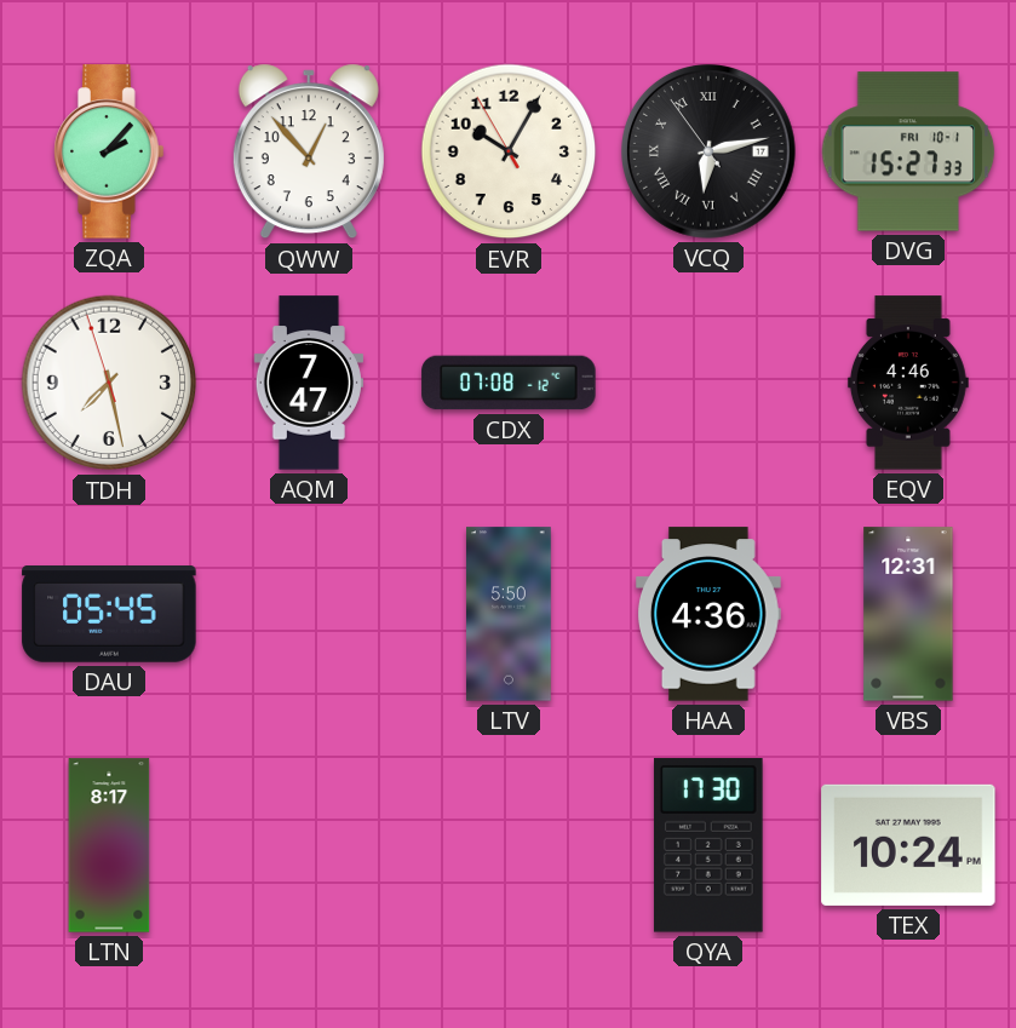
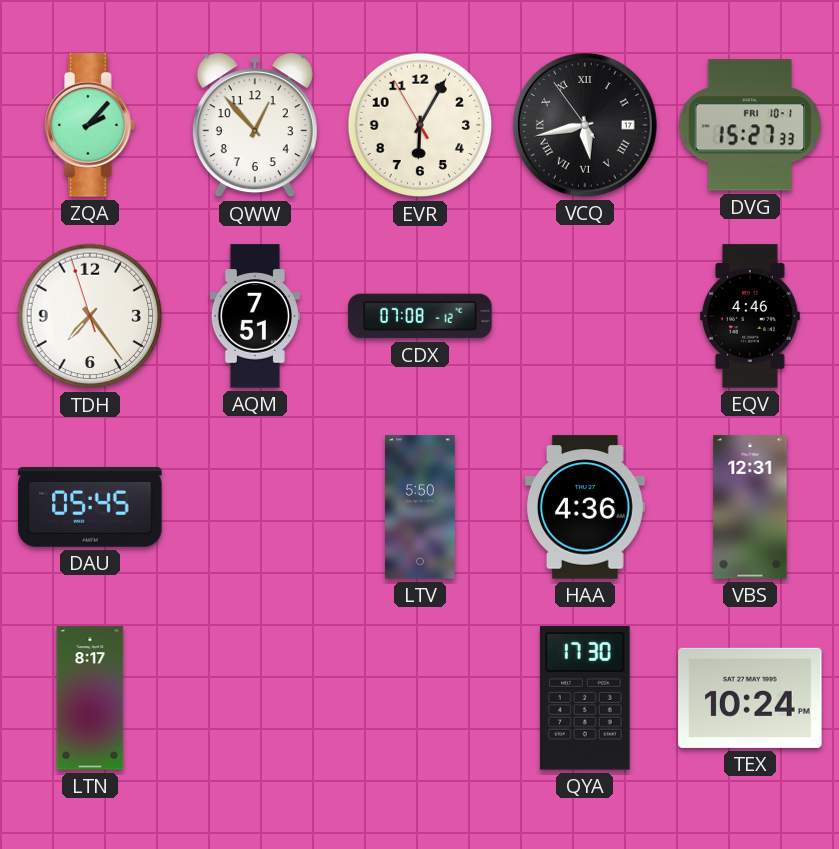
EVR: 10:04 -> 6:04
VCQ: 6:12 -> 5:42
TDH: 7:27 -> 7:23
AQM: 7:47 -> 7:51
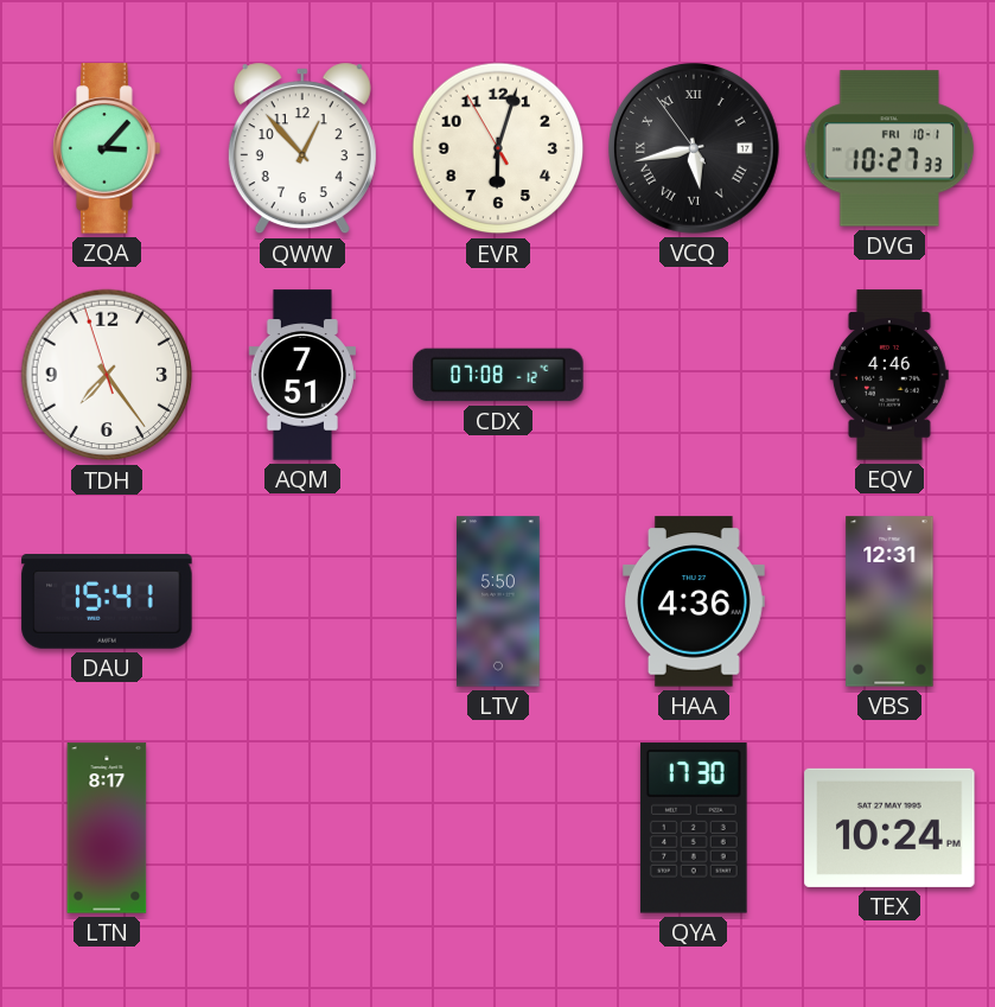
ZQA: 2:07 -> 3:07
EVR: 6:04 -> 6:02
DVG: 15:27 -> 10:27
DAU: 05:45 -> 15:41
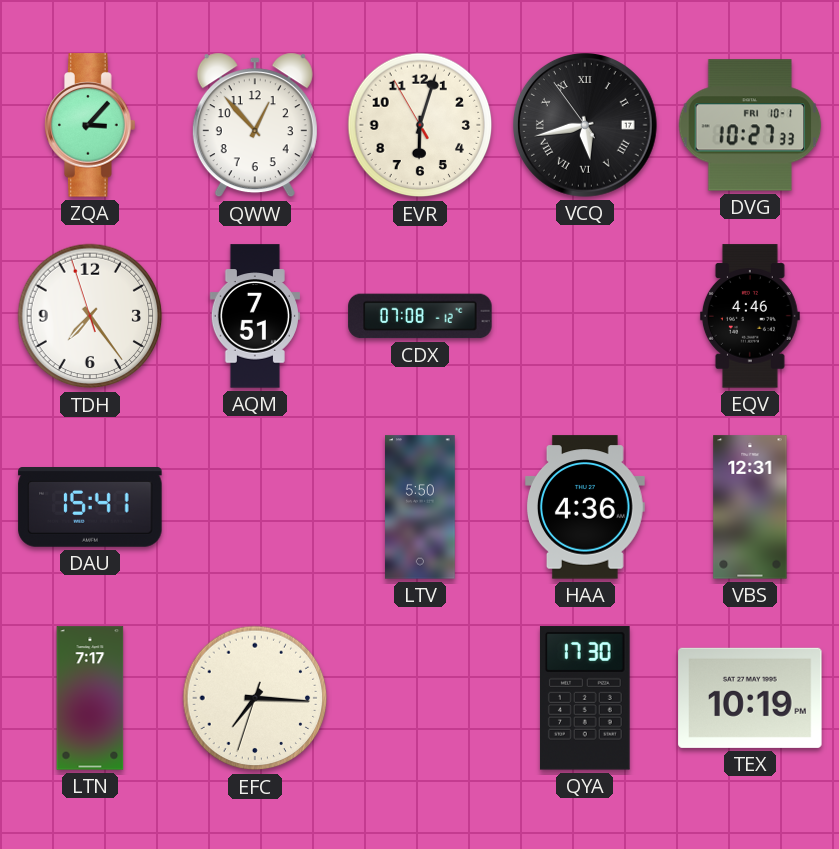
LTN: 8:17 -> 7:17
EFC: none -> 7:15
TEX: 10:24 -> 10:19
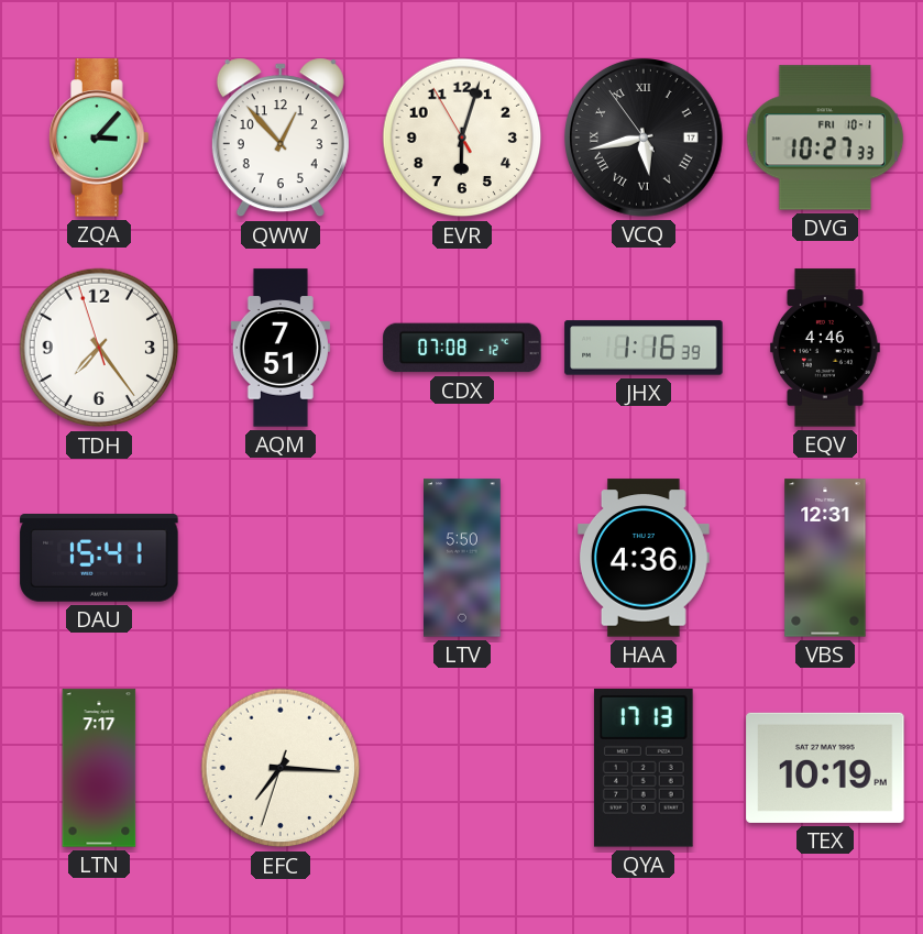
JHX: none -> 1:16
QYA: 17:30 -> 17:13
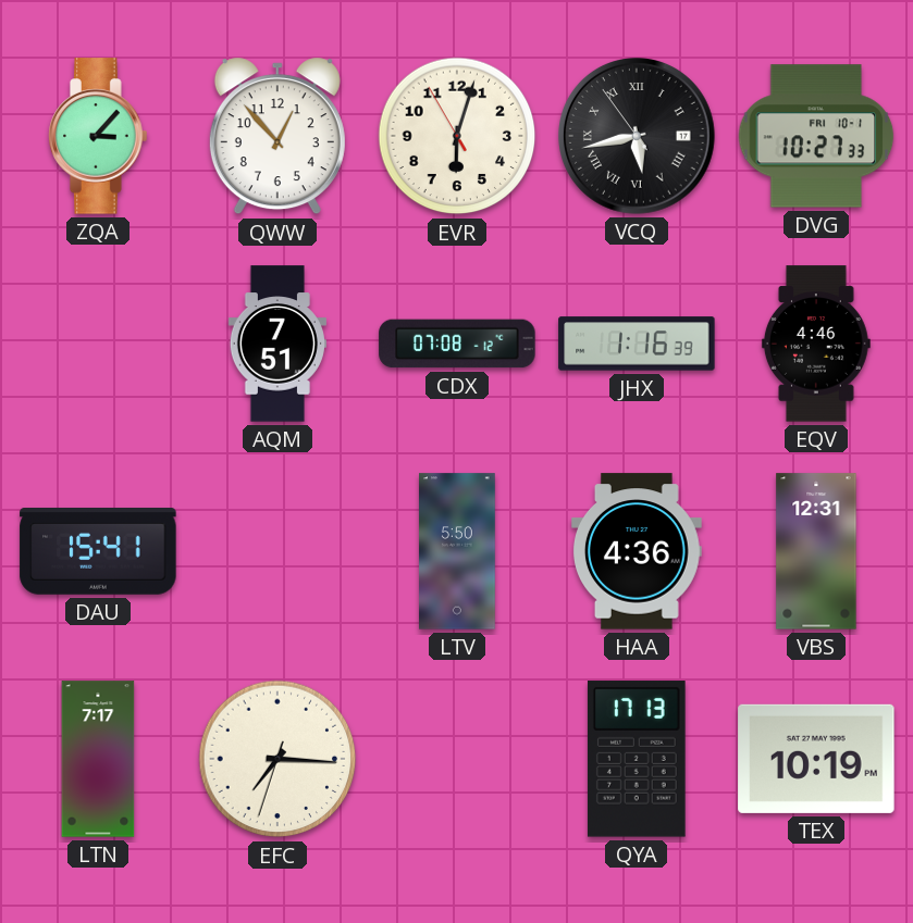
TDH: 7:23 -> none
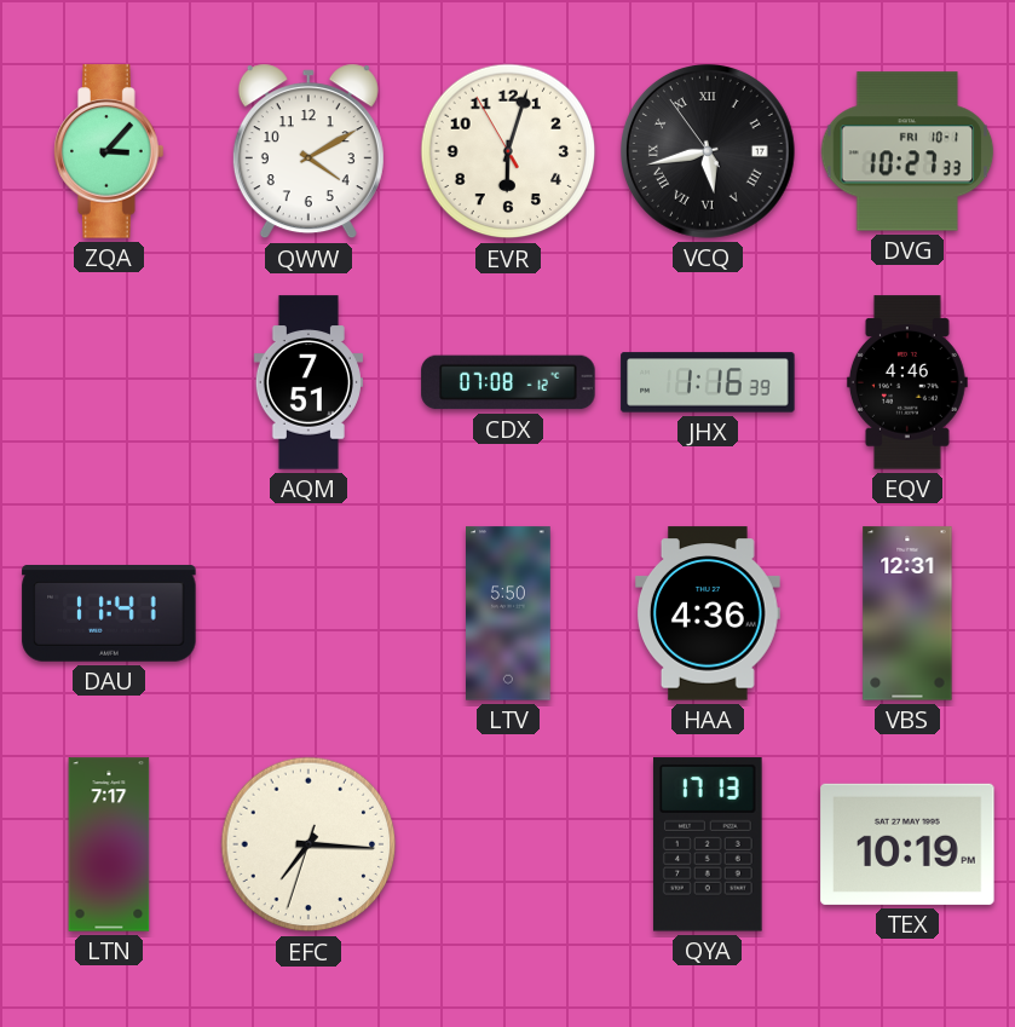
QWW: 12:53 -> 4:10
DAU: 15:41 -> 11:41
